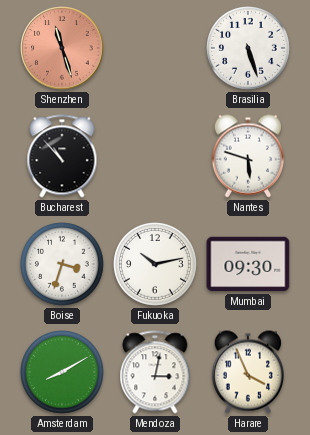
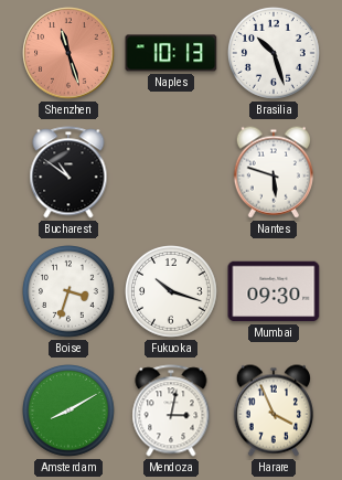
Naples: none -> 10:13
Brasilia: 5:27 -> 10:27
Bucharest: 10:53 -> 10:51
Fukuoka: 10:13 -> 10:18
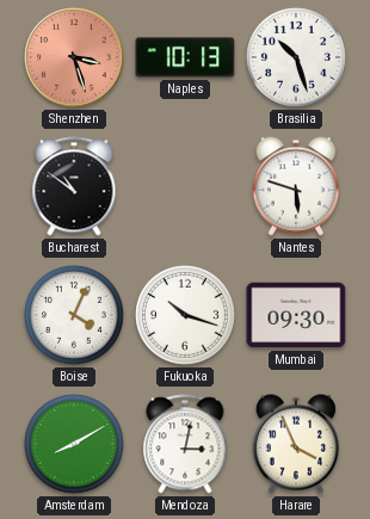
Shenzhen: 11:27 -> 3:27
Boise: 3:33 -> 4:04
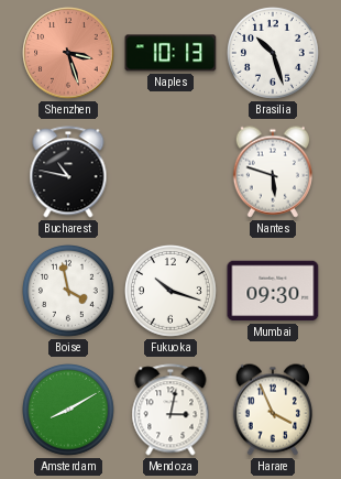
Bucharest: 10:51 -> 10:47
Boise: 4:04 -> 3:58
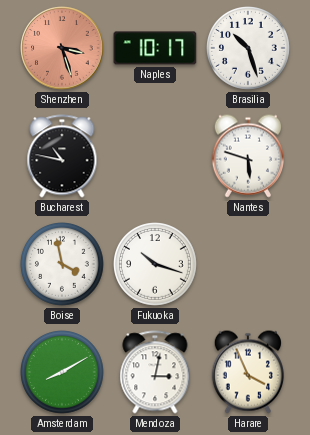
Naples: 10:13 -> 10:17
Mumbai: 09:30 -> none
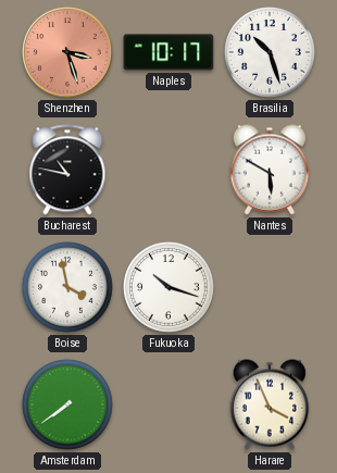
Nantes: 5:48 -> 5:50
Amsterdam: 8:10 -> 7:39
Mendoza: 3:02 -> none
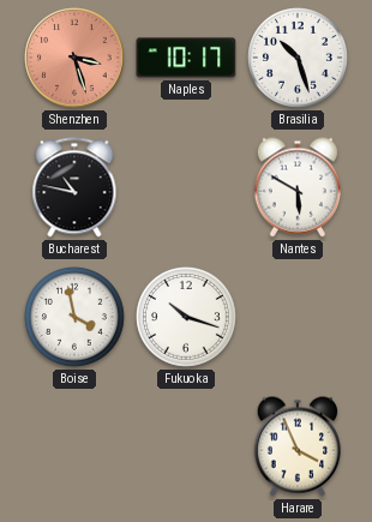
Amsterdam: 7:39 -> none
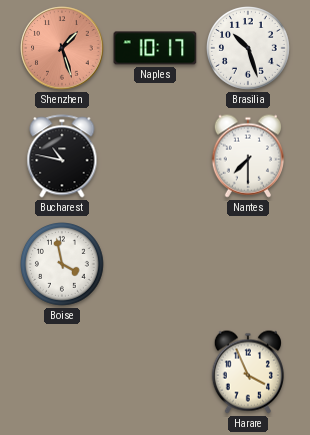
Shenzhen: 3:27 -> 1:27
Nantes: 5:50 -> 7:30
Fukuoka: 10:18 -> none
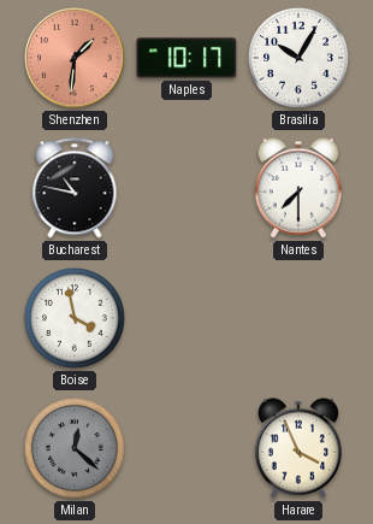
Shenzhen: 1:27 -> 1:31
Brasilia: 10:27 -> 10:05
Milan: none -> 12:22
